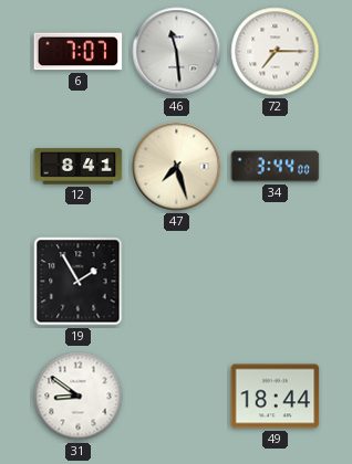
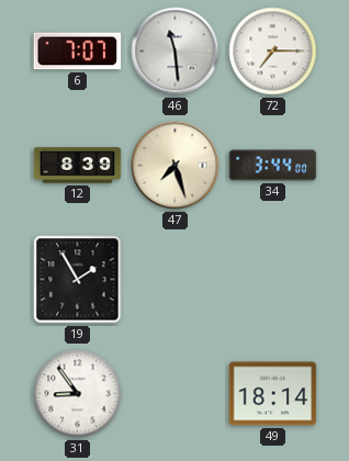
12: 8:41 -> 8:39
31: 8:51 -> 8:54
49: 18:44 -> 18:14
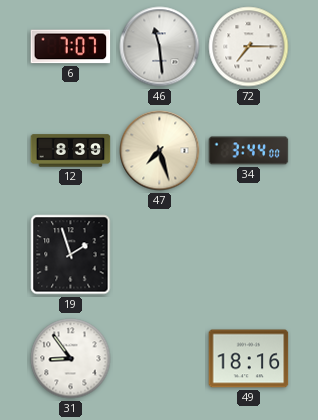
19: 1:55 -> 1:57
49: 18:14 -> 18:16
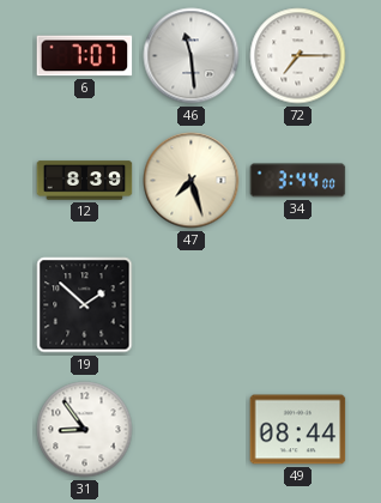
19: 1:57 -> 1:52
49: 18:16 -> 08:44
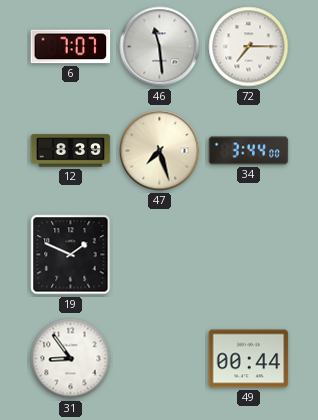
19: 1:52 -> 1:49
49: 08:44 -> 00:44
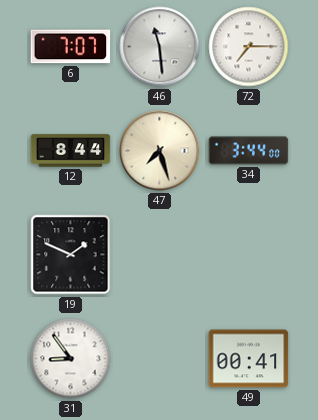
12: 8:39 -> 8:44
49: 00:44 -> 00:41
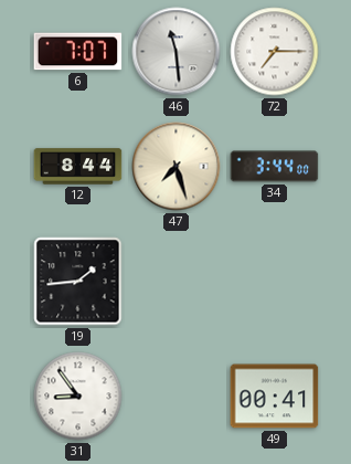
19: 1:49 -> 1:44
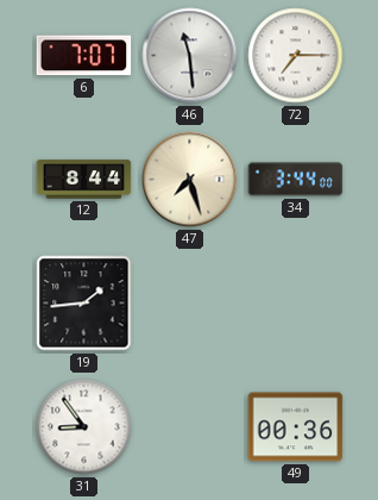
49: 00:41 -> 00:36
